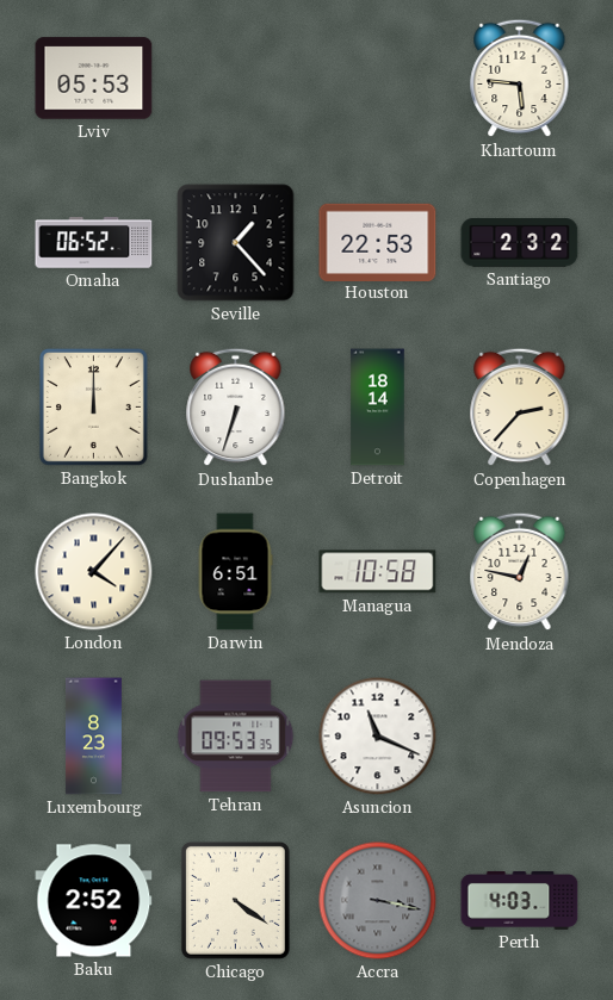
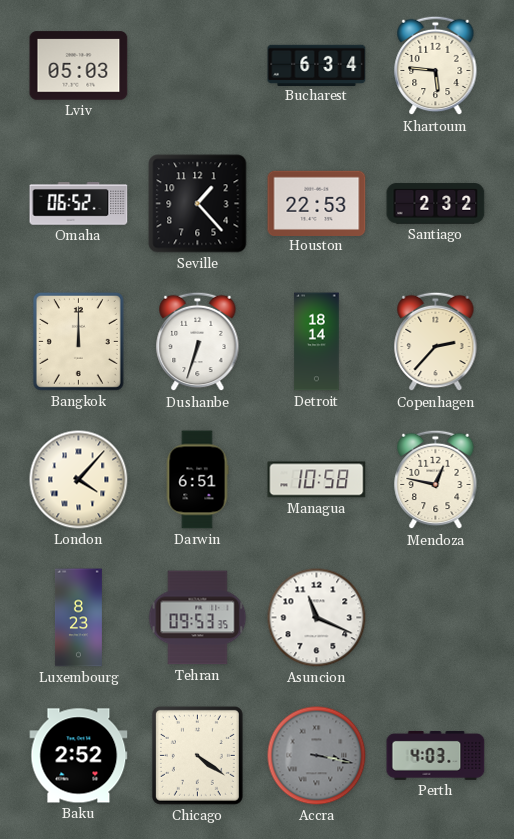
Lviv: 05:53 -> 05:03
Bucharest: none -> 6:34
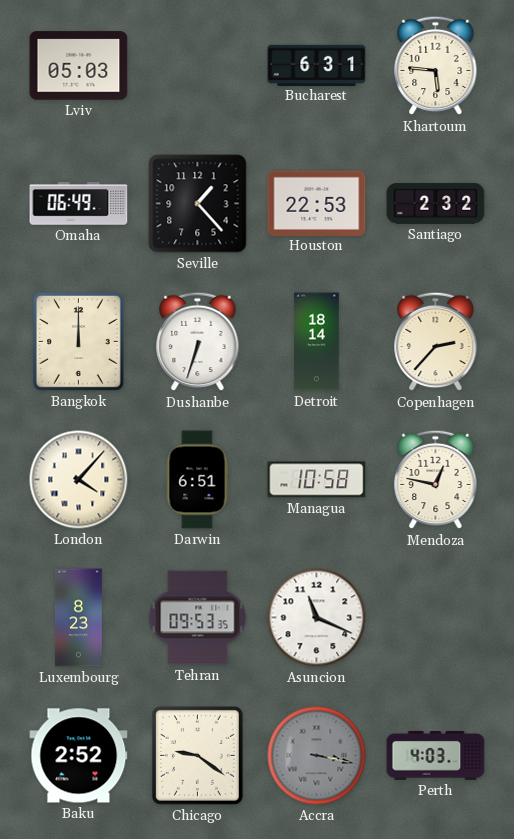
Bucharest: 6:34 -> 6:31
Omaha: 06:52 -> 06:49
Chicago: 4:21 -> 9:21
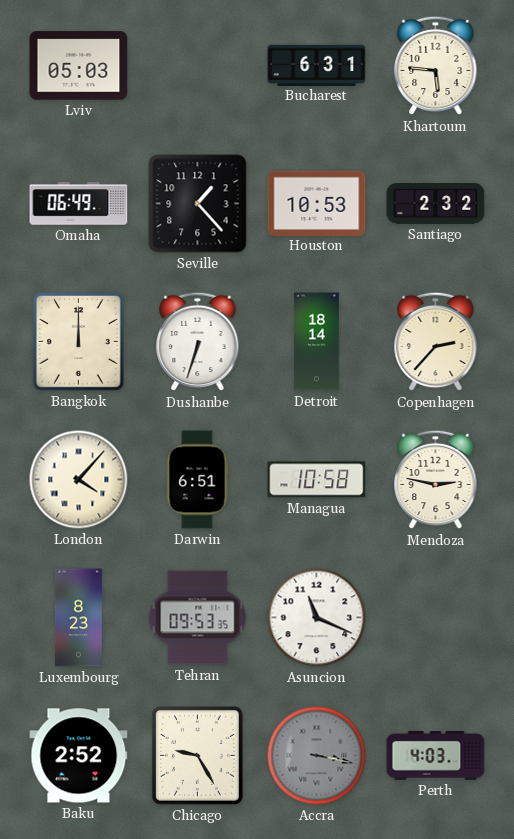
Houston: 22:53 -> 10:53
Mendoza: 12:47 -> 2:47
Chicago: 9:21 -> 9:25
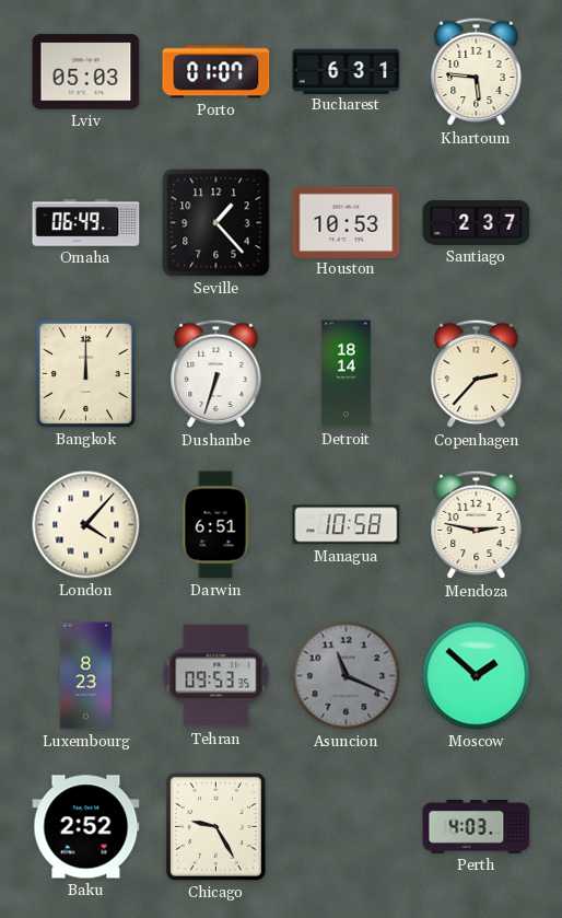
Porto: none -> 01:07
Santiago: 2:32 -> 2:37
Asuncion dial: white -> grey
Moscow: none -> 1:52
Accra: 3:17 -> none
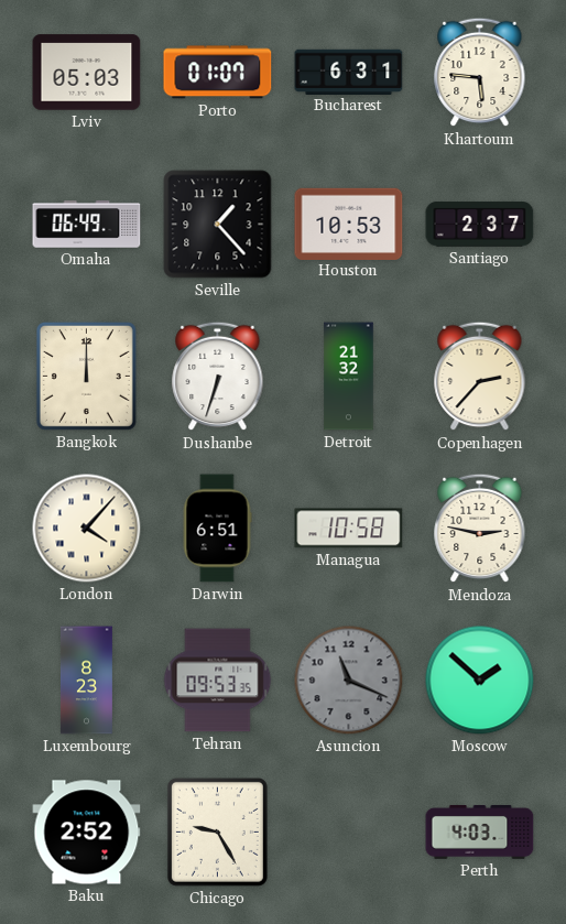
Detroit: 18:14 -> 21:32
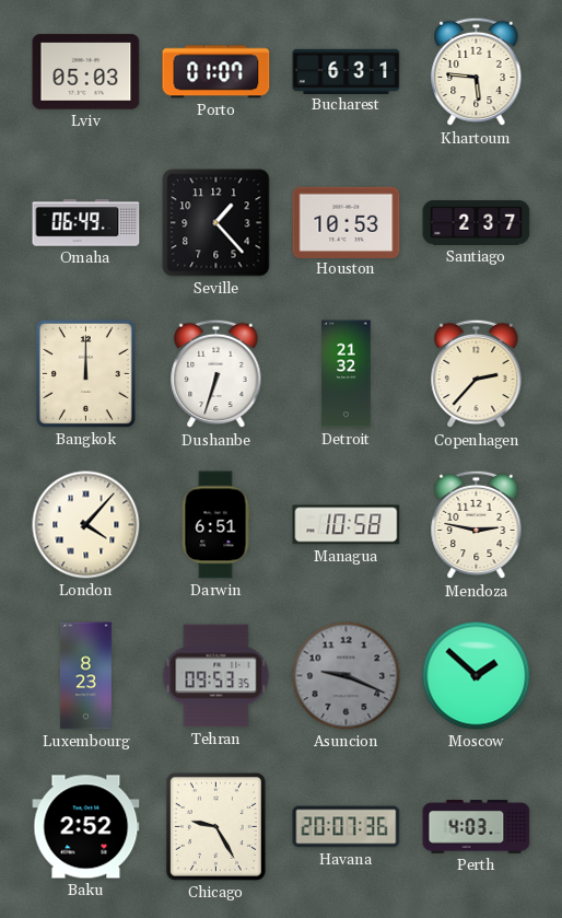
Asuncion: 11:19 -> 9:19
Havana: none -> 20:07
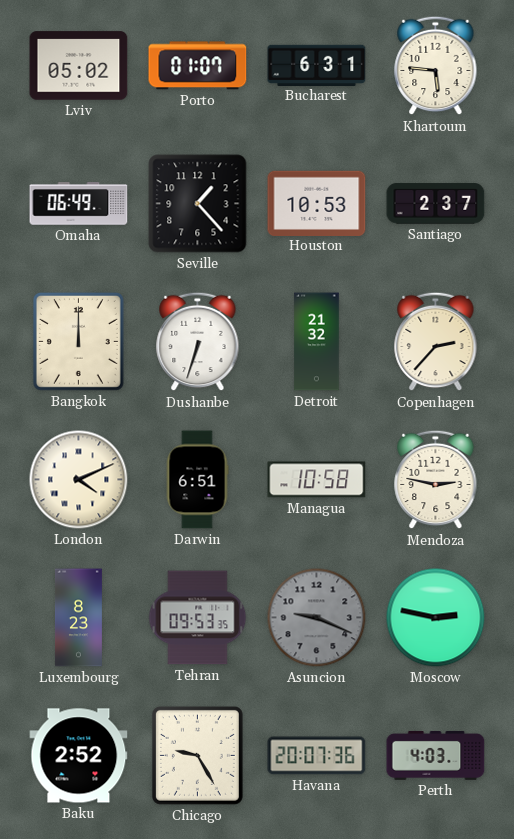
Lviv: 05:03 -> 05:02
London: 4:07 -> 4:11
Moscow: 1:52 -> 2:47
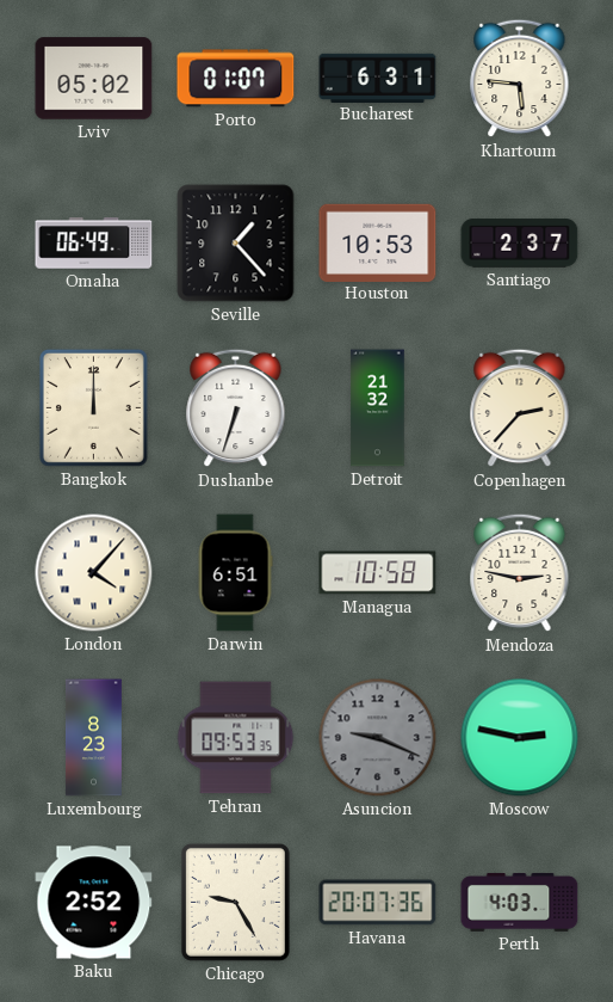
London: 4:11 -> 4:07
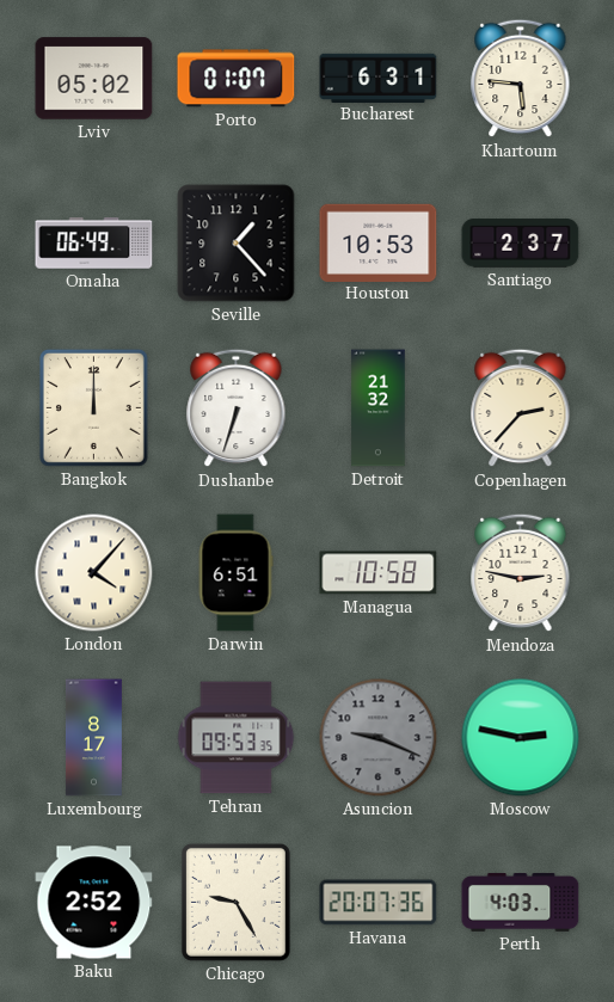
Luxembourg: 8:23 -> 8:17
